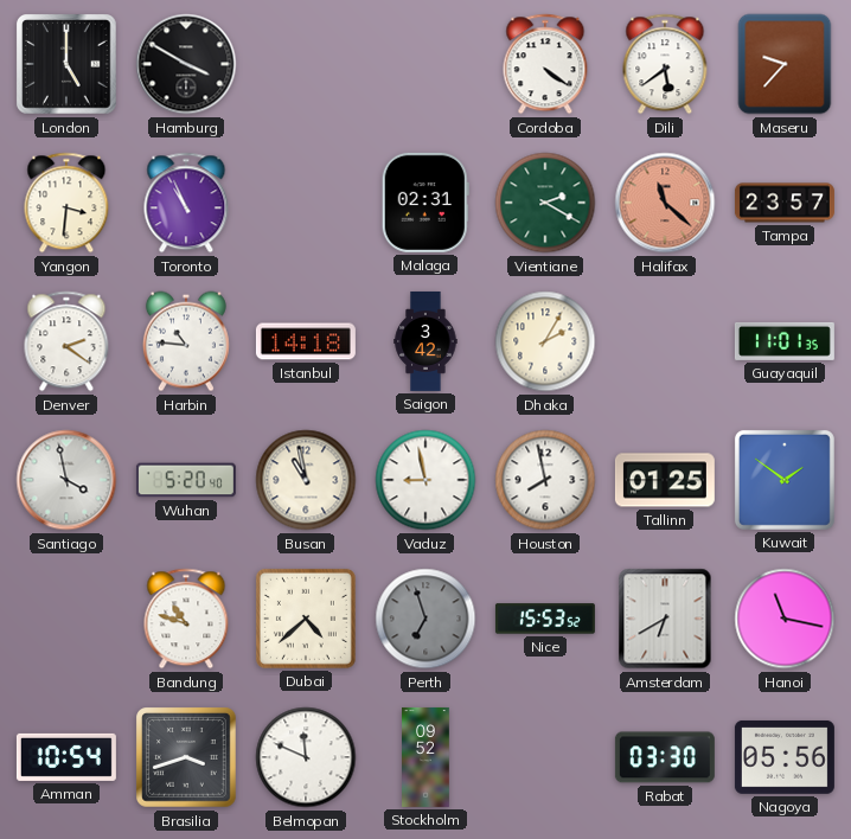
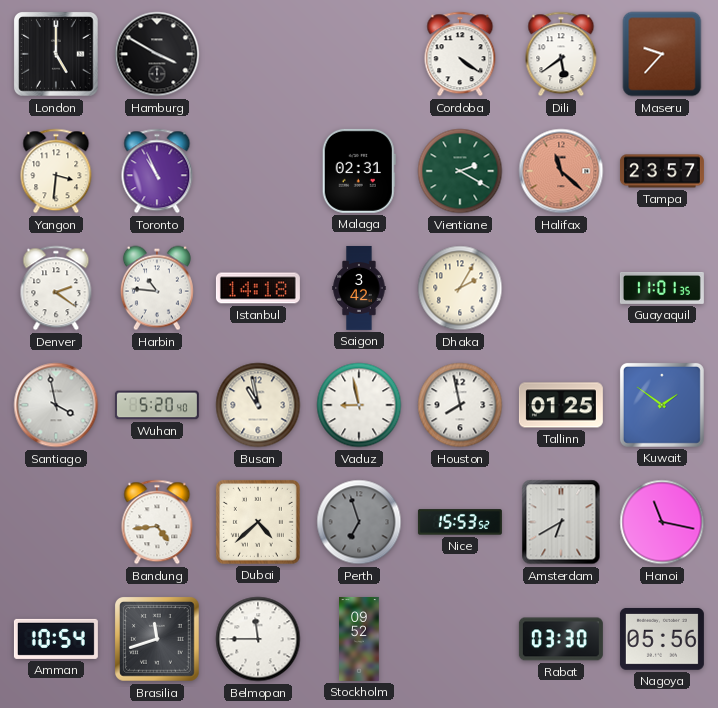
Bandung: 10:48 -> 4:44
Brasilia: 3:42 -> 11:42
Belmopan: 11:49 -> 11:45
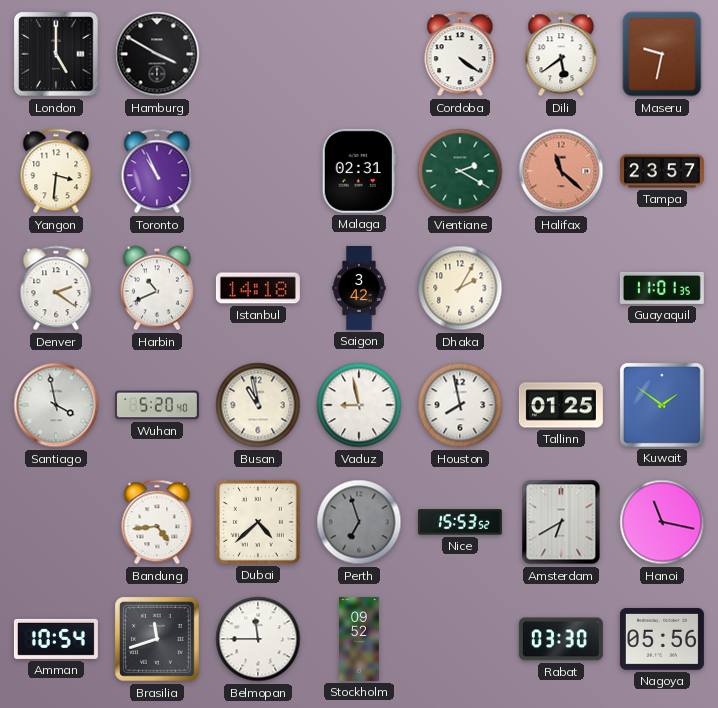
Maseru: 9:37 -> 9:32
Harbin: 10:46 -> 10:41
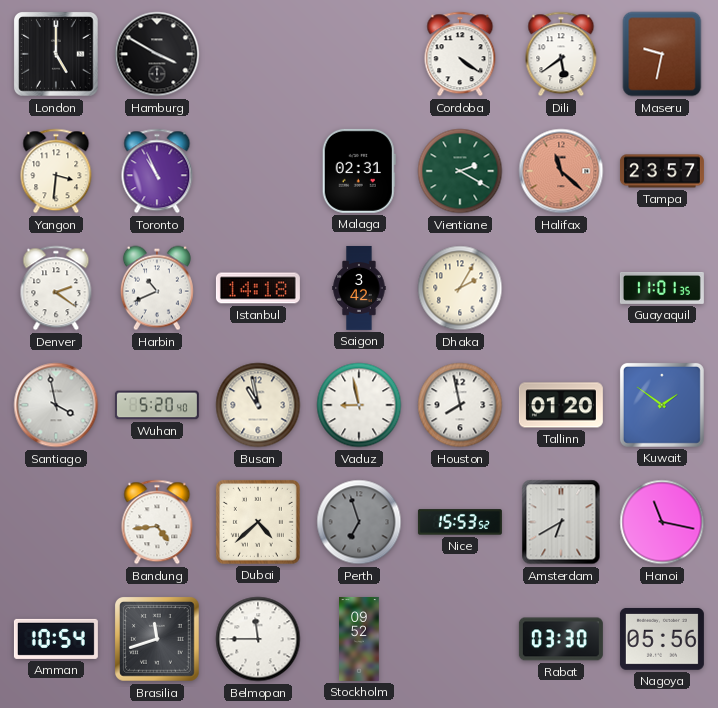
Tallinn: 01:25 -> 01:20
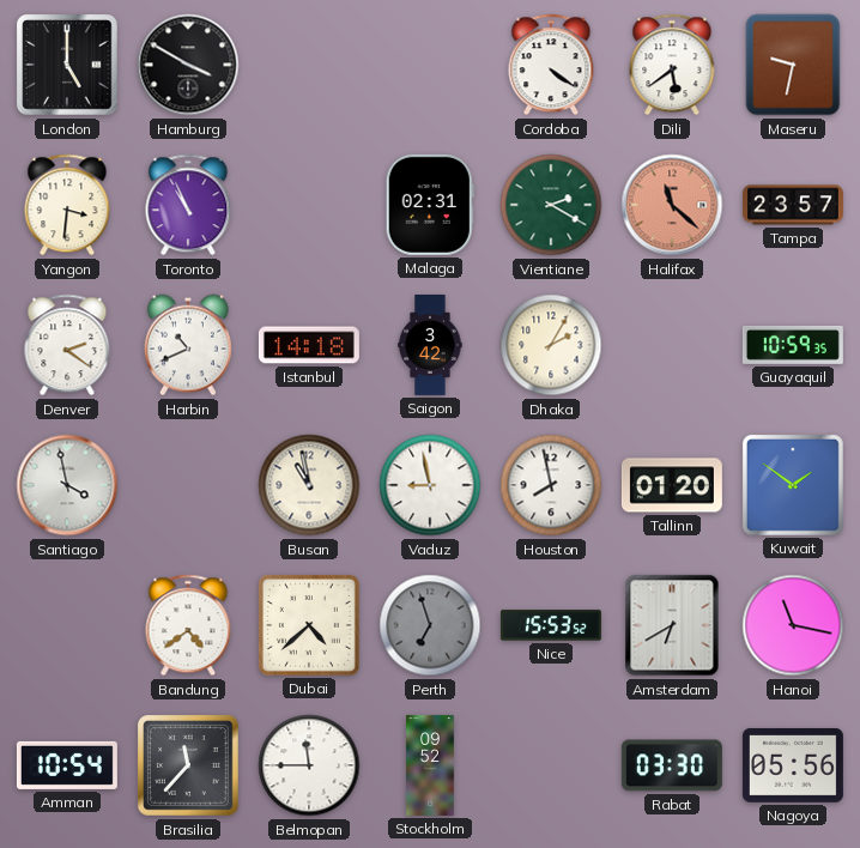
Guayaquil: 11:01 -> 10:59
Wuhan: 5:20 -> none
Bandung: 4:44 -> 4:39
Brasilia: 11:42 -> 11:37
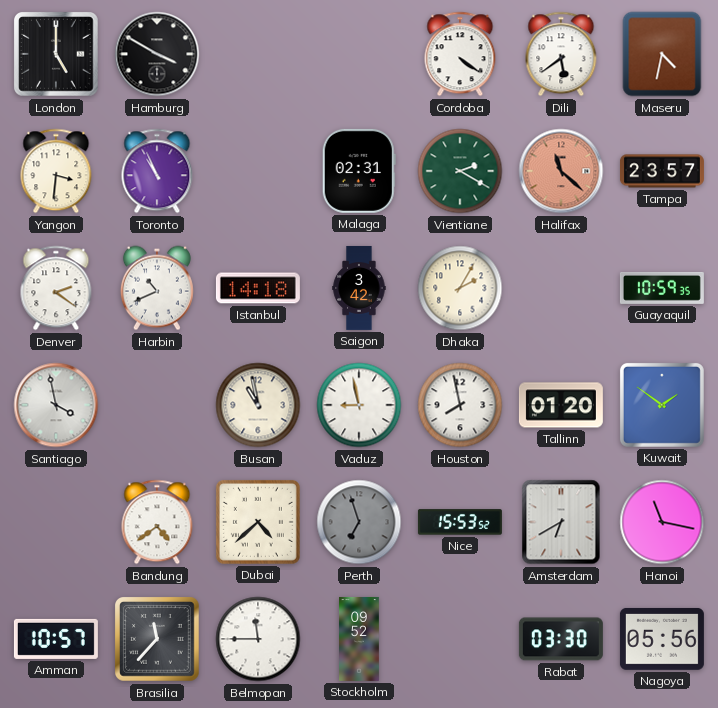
Maseru: 9:32 -> 4:32
Amman: 10:54 -> 10:57
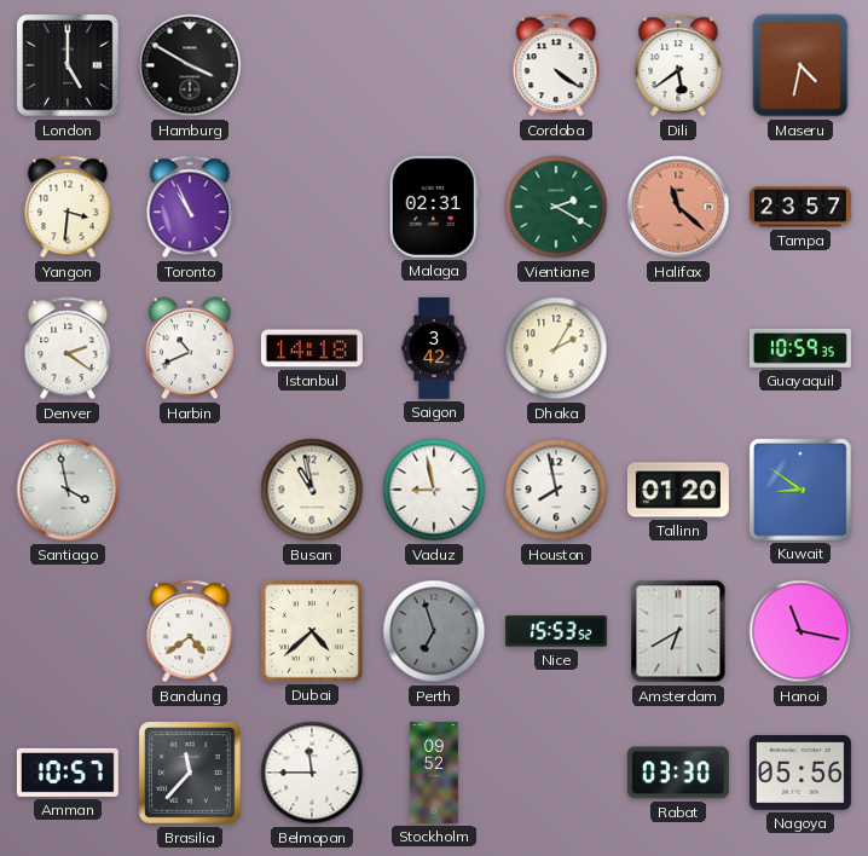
Kuwait: 1:51 -> 8:51
